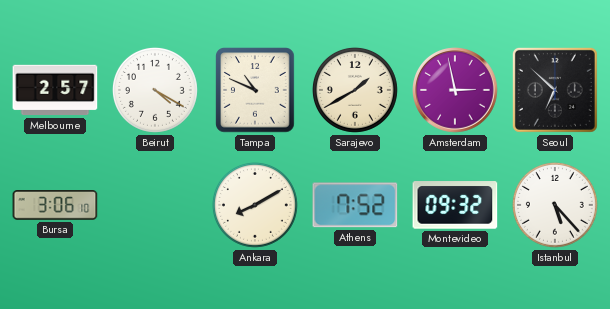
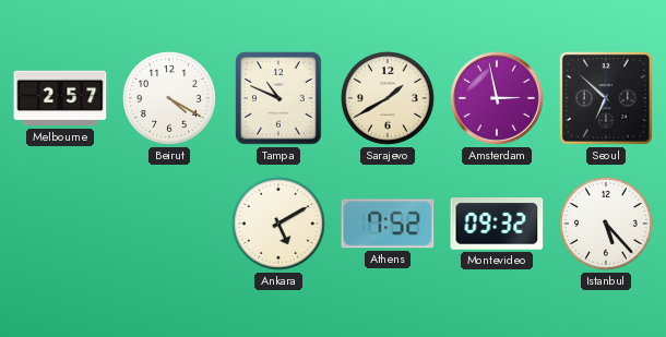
Bursa: 3:06 -> none
Ankara: 8:10 -> 5:10
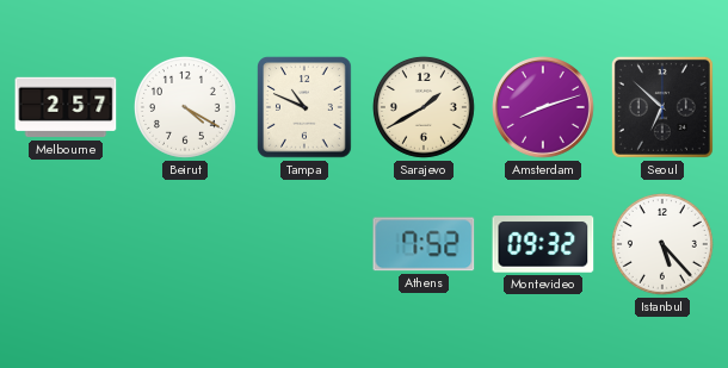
Amsterdam: 2:58 -> 8:12
Ankara: 5:10 -> none
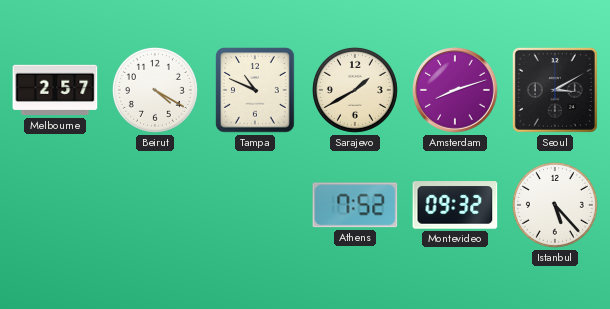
Seoul: 6:52 -> 3:10
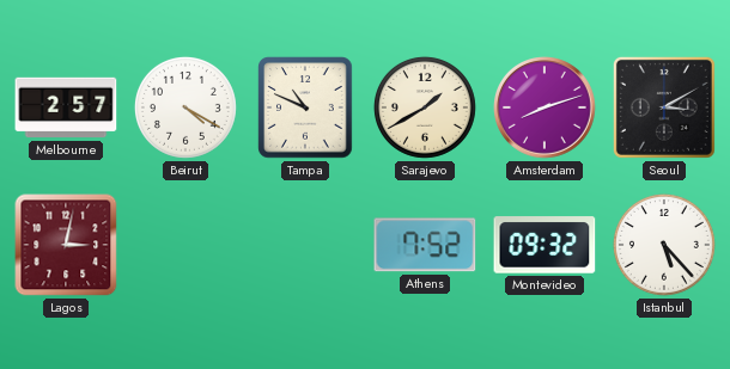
Lagos: none -> 3:02
